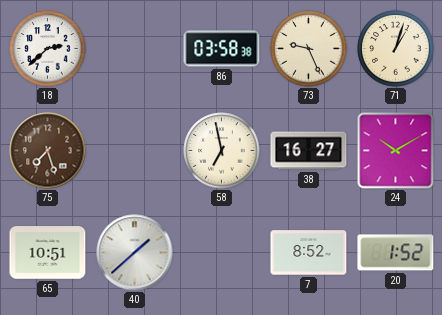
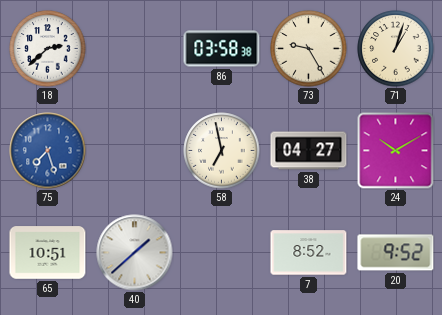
73: 9:26 -> 9:25
75 dial: brown -> blue
38: 16:27 -> 04:27
20: 1:52 -> 9:52
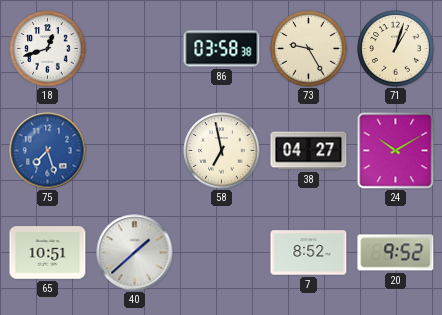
18: 2:38 -> 12:42
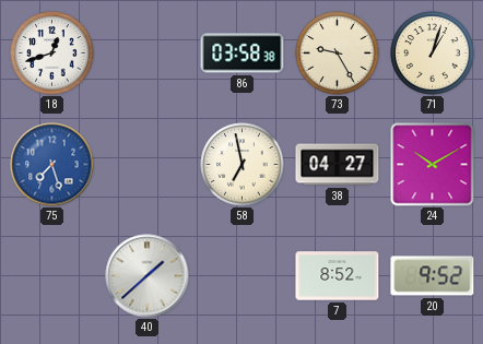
65: 10:51 -> none
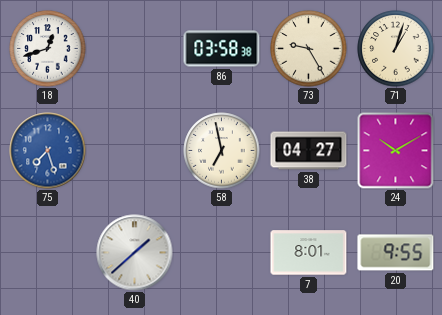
7: 8:52 -> 8:01
20: 9:52 -> 9:55
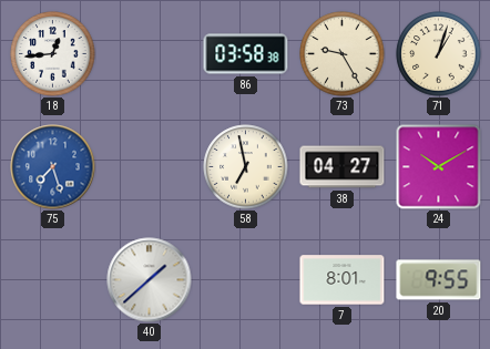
18: 12:42 -> 12:44
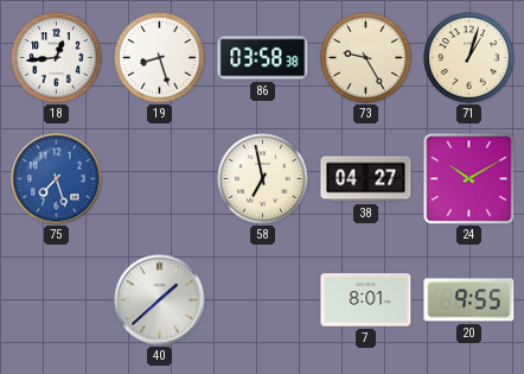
19: none -> 8:27
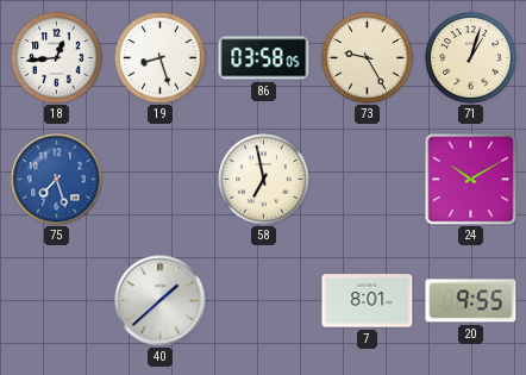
86: 03:58:38 -> 03:58:05
38: 04:27 -> none
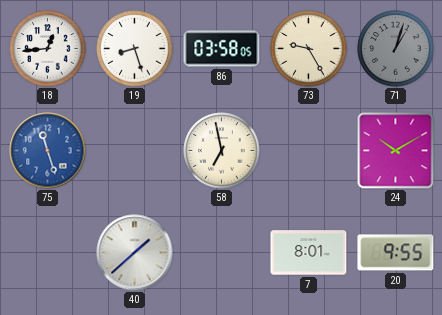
71 dial: cream -> grey
75: 7:27 -> 11:27
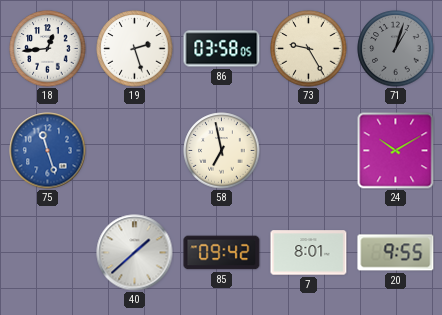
19: 8:27 -> 2:27
85: none -> 09:42
